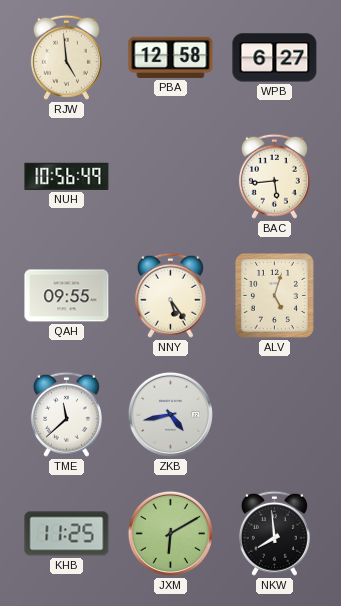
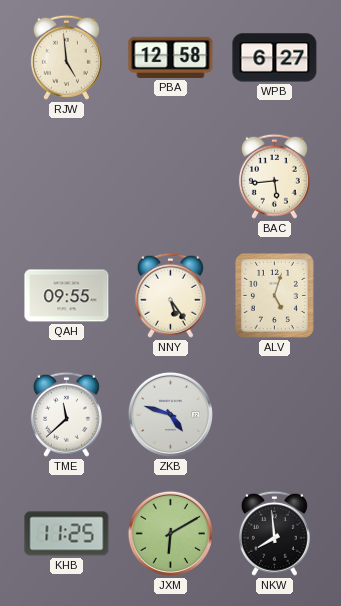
NUH: 10:56 -> none
ZKB: 4:43 -> 4:48
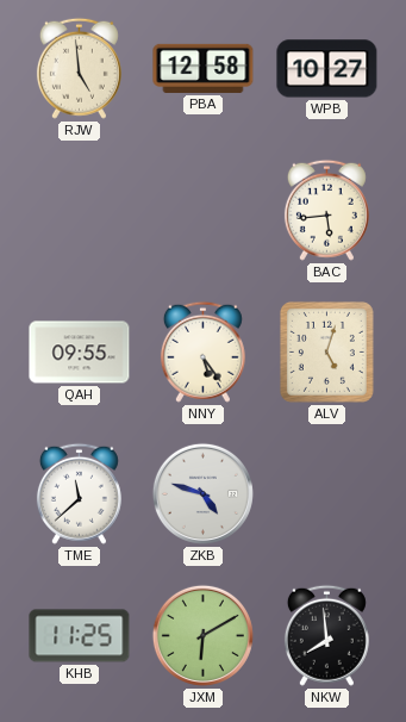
WPB: 6:27 -> 10:27
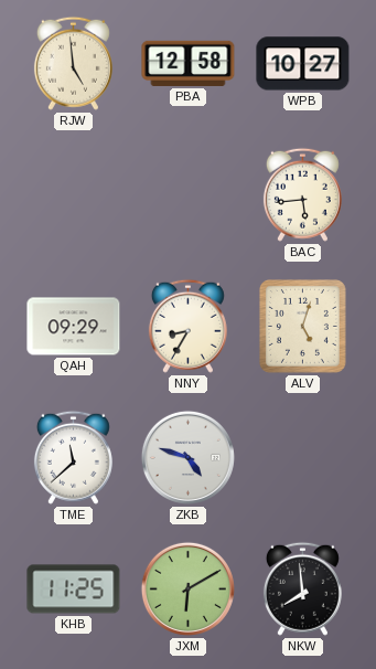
QAH: 09:55 -> 09:29
NNY: 5:24 -> 8:35
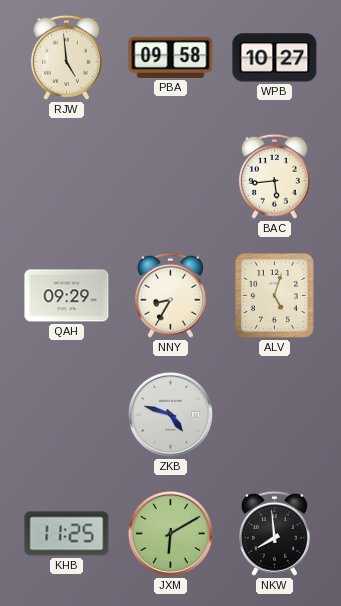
PBA: 12:58 -> 09:58
TME: 11:38 -> none
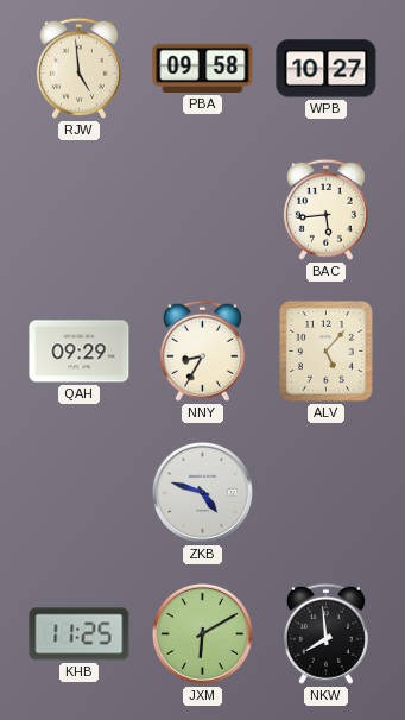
ALV: 5:03 -> 5:07
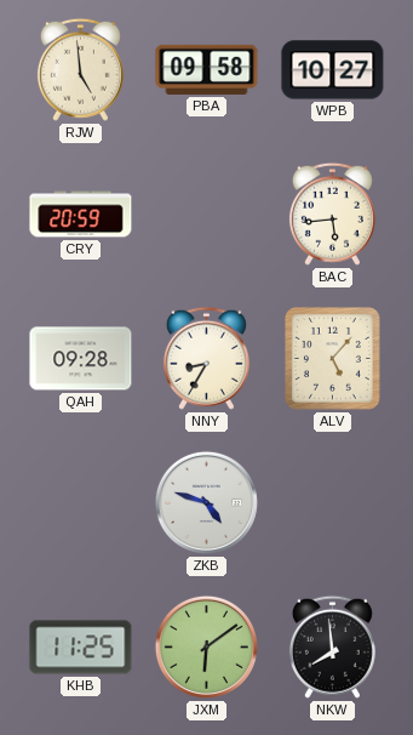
CRY: none -> 20:59
QAH: 09:29 -> 09:28
JXM: 6:10 -> 6:09
